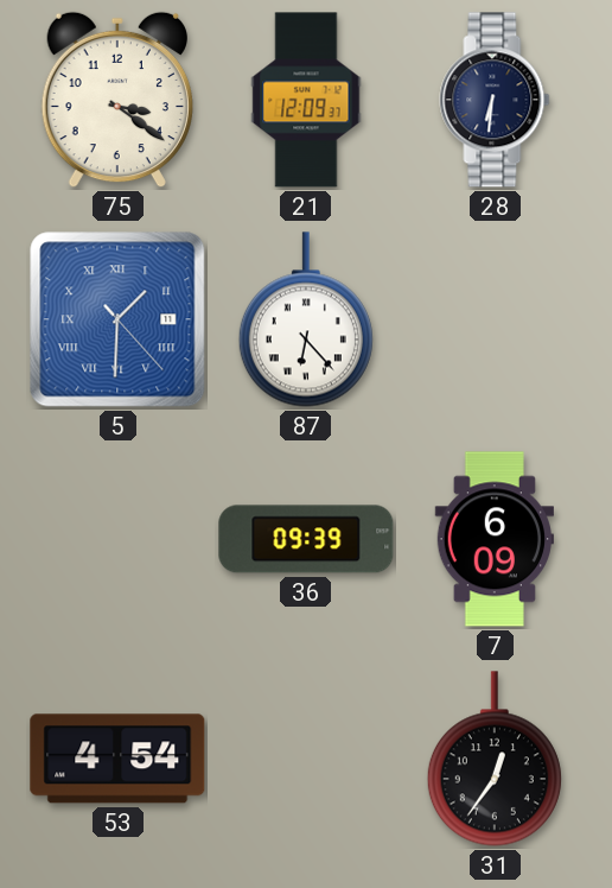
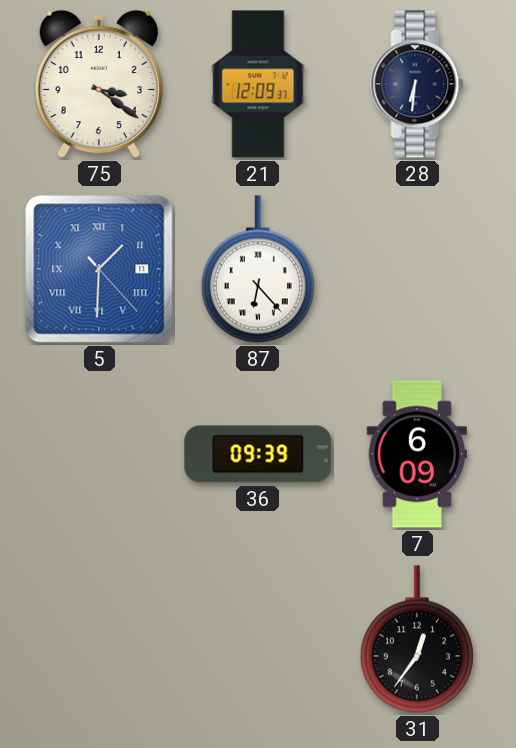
53: 4:54 -> none
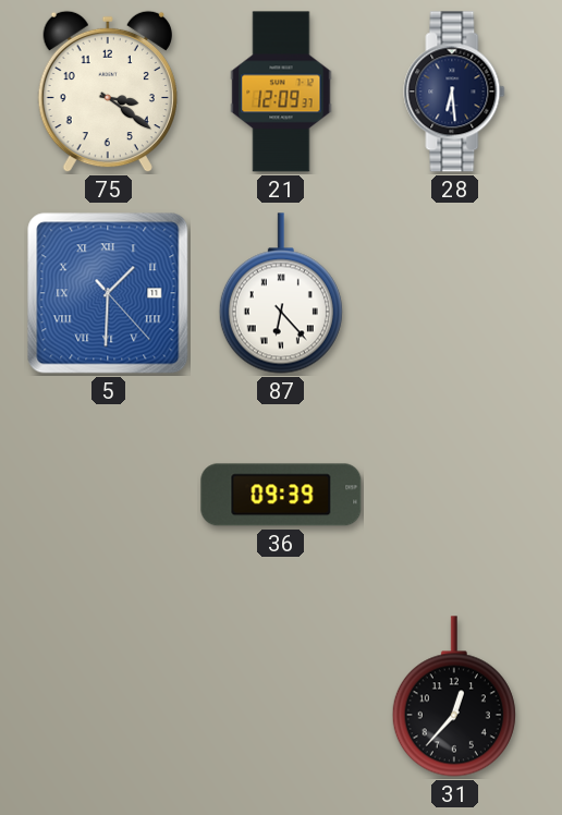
28: 6:31 -> 6:29
7: 6:09 -> none
31: 12:36 -> 12:37
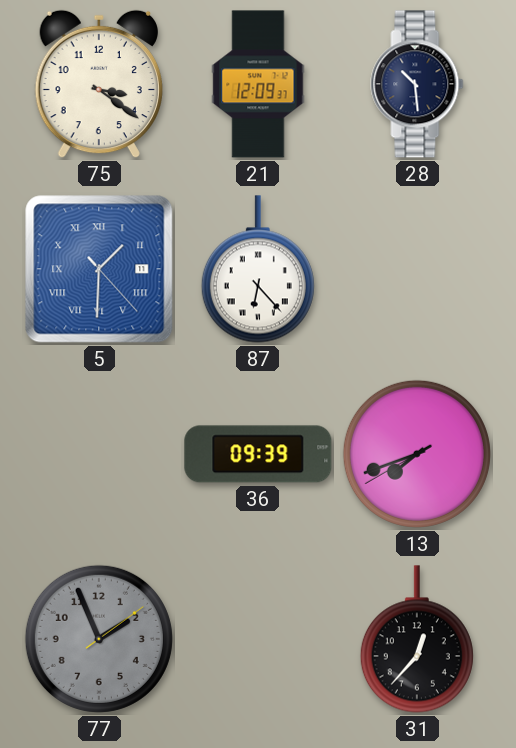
28: 6:29 -> 10:29
13: none -> 7:41
77: none -> 1:56
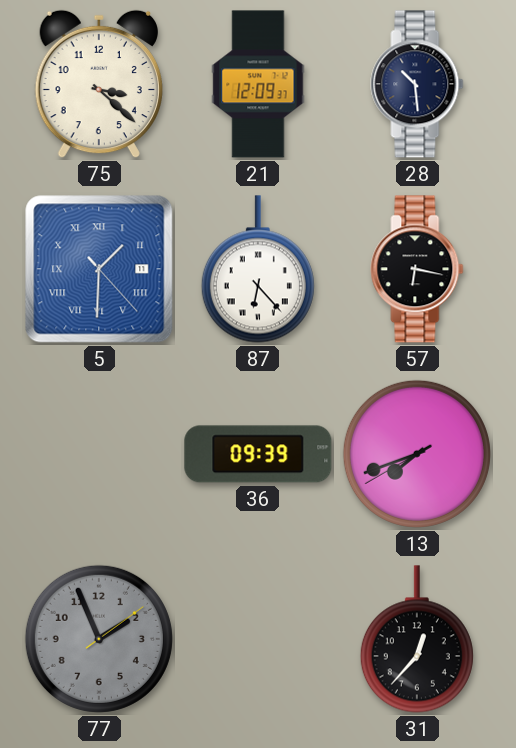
75: 3:21 -> 3:22
57: none -> 6:17
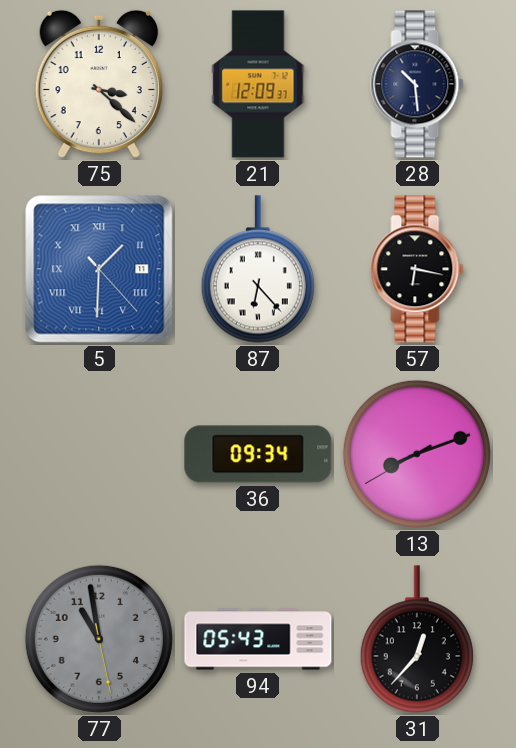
36: 09:39 -> 09:34
13: 7:41 -> 8:11
77: 1:56 -> 10:58
94: none -> 05:43
